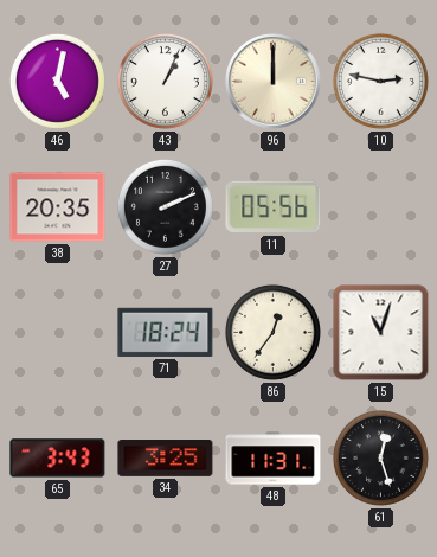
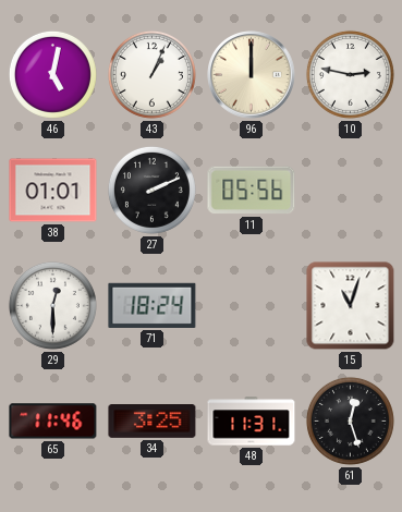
38: 20:35 -> 01:01
29: none -> 12:30
86: 12:36 -> none
65: 3:43 -> 11:46
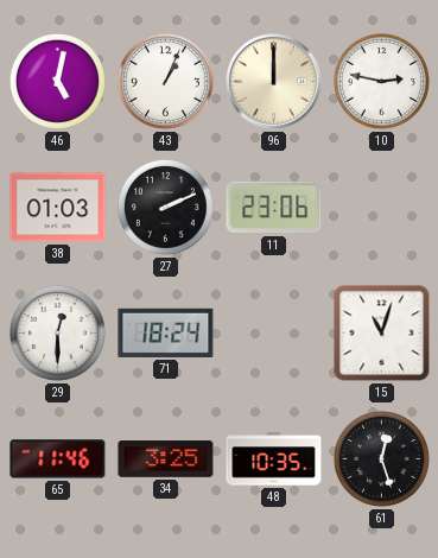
38: 01:01 -> 01:03
11: 05:56 -> 23:06
48: 11:31 -> 10:35
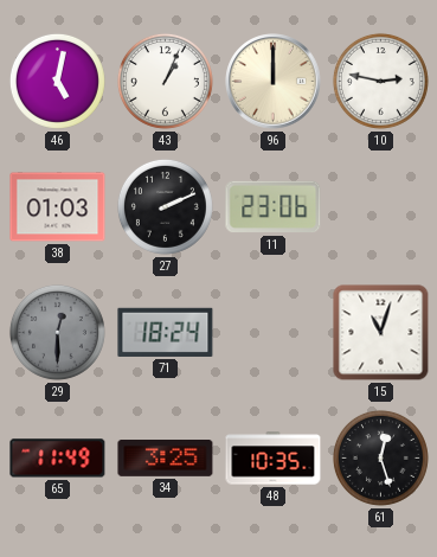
29 dial: white -> grey
65: 11:46 -> 11:49
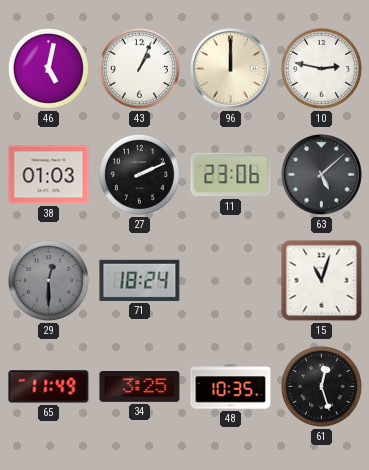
63: none -> 5:08
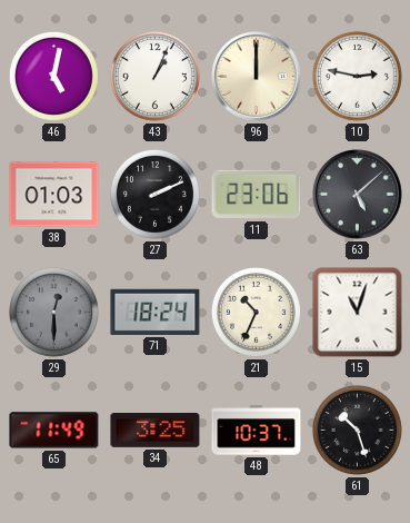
21: none -> 10:34
48: 10:35 -> 10:37
61: 12:27 -> 10:27
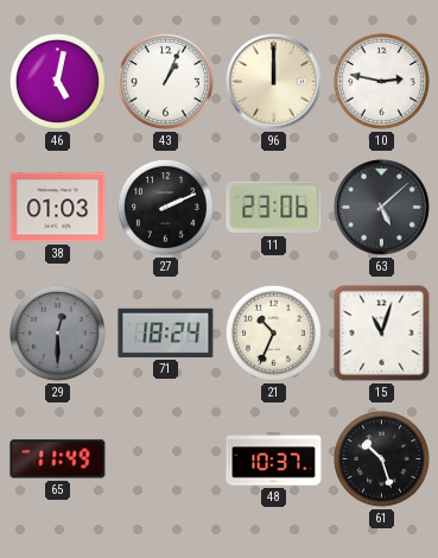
34: 3:25 -> none
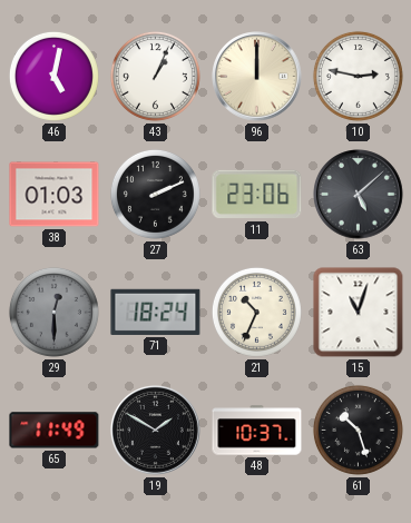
19: none -> 1:50
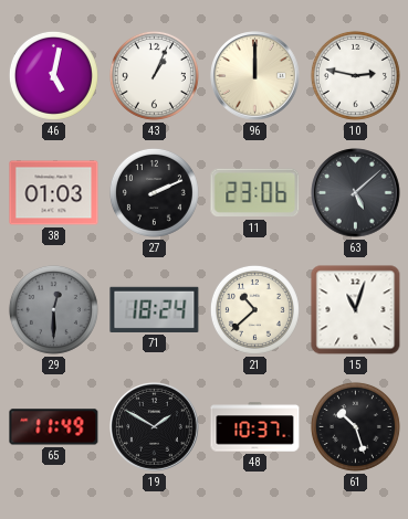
21: 10:34 -> 10:38
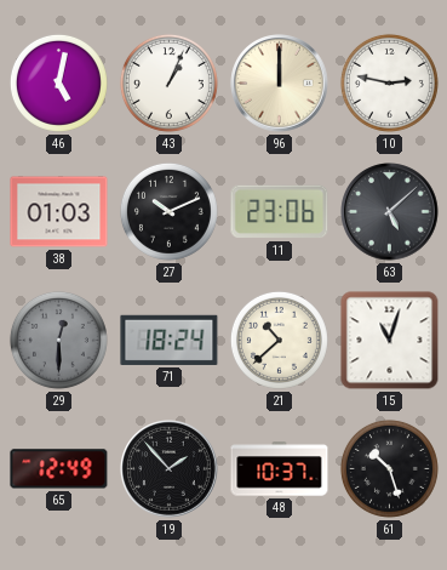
27: 2:11 -> 10:11
65: 11:49 -> 12:49
19: 1:50 -> 1:53
